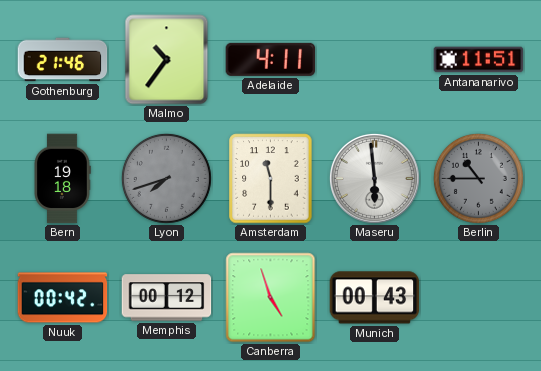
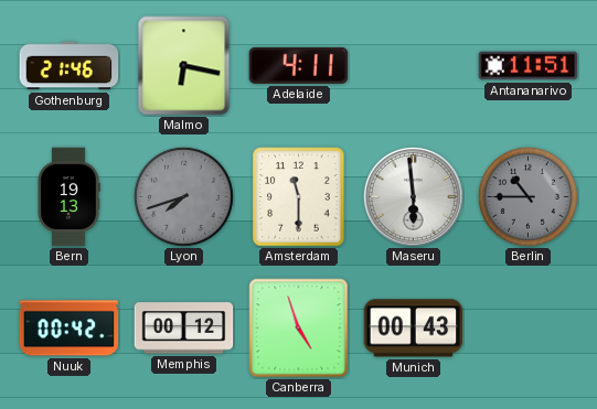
Malmo: 10:36 -> 6:17
Bern: 19:18 -> 19:13
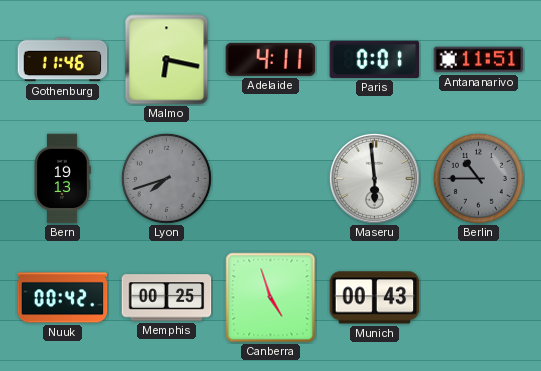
Gothenburg: 21:46 -> 11:46
Paris: none -> 0:01
Amsterdam: 11:30 -> none
Memphis: 00:12 -> 00:25
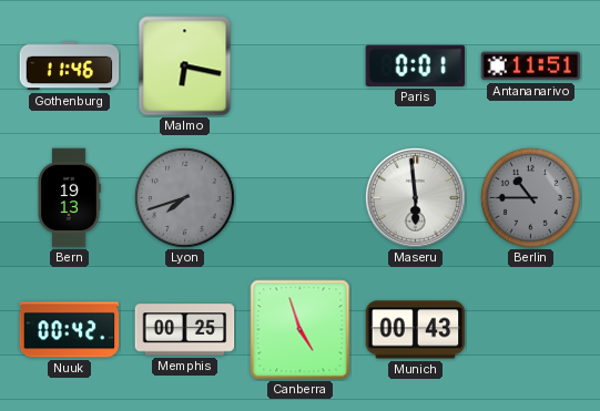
Adelaide: 4:11 -> none
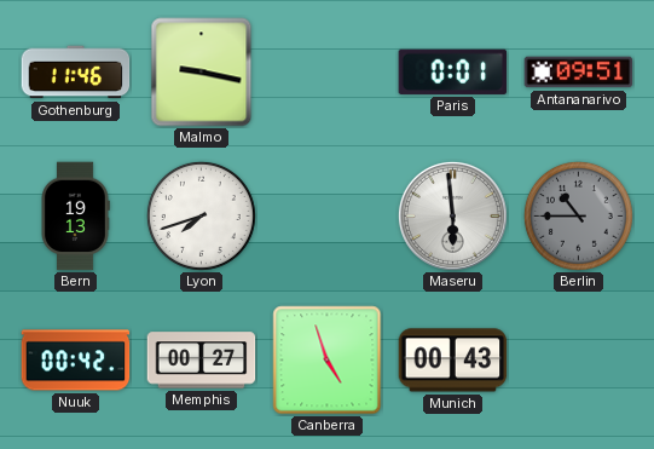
Malmo: 6:17 -> 9:17
Antananarivo: 11:51 -> 09:51
Lyon dial: grey -> white
Memphis: 00:25 -> 00:27
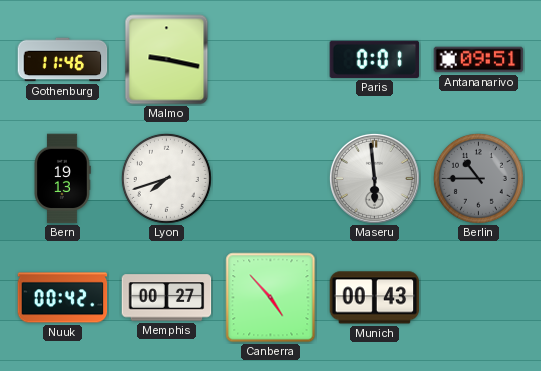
Canberra: 4:57 -> 4:53
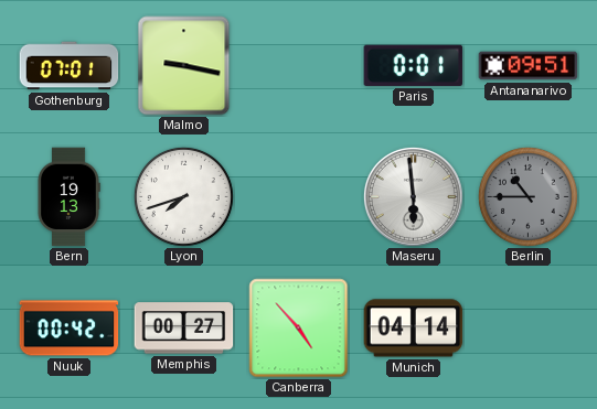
Gothenburg: 11:46 -> 07:01
Munich: 00:43 -> 04:14
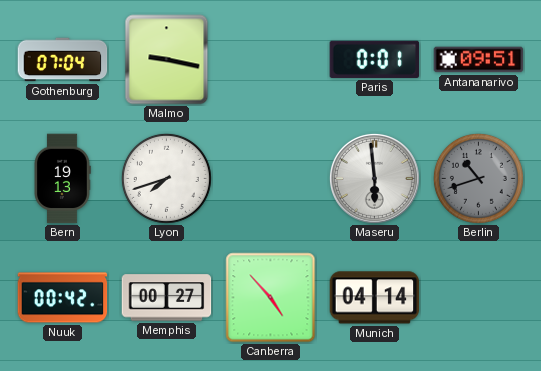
Gothenburg: 07:01 -> 07:04
Berlin: 10:45 -> 10:42
